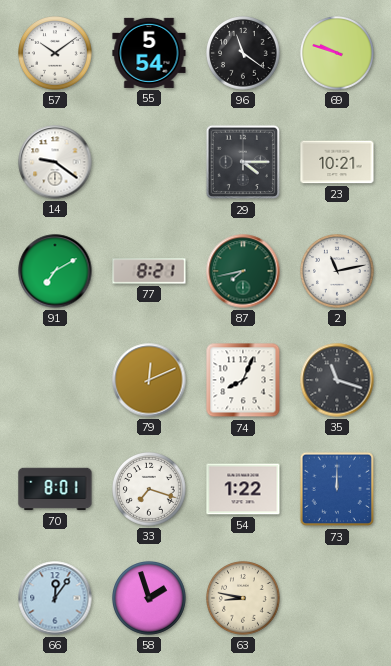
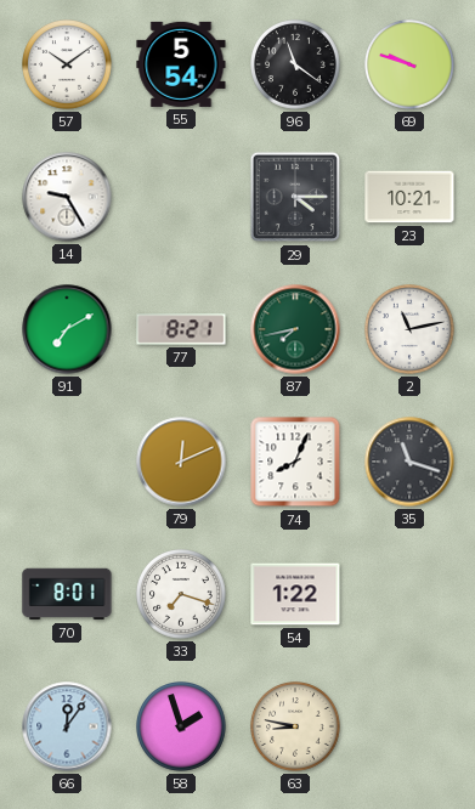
14: 9:21 -> 9:25
73: 12:00 -> none
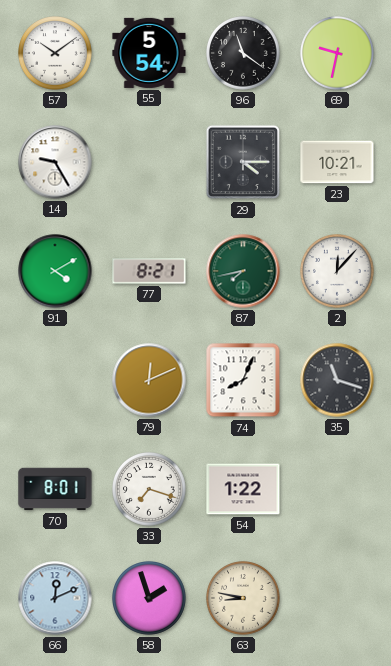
69: 9:48 -> 9:32
91: 7:10 -> 4:10
2: 11:13 -> 12:07
66: 12:06 -> 12:11
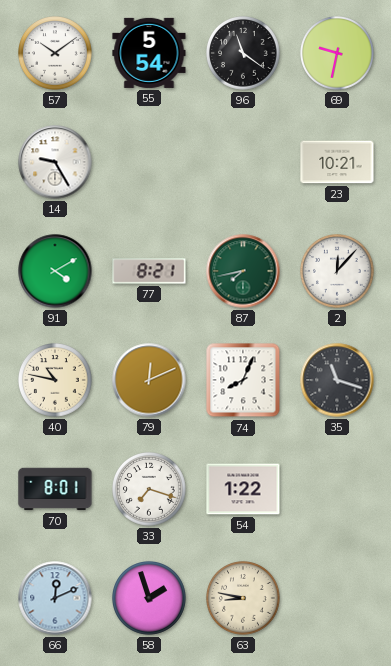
29: 4:15 -> none
40: none -> 10:47
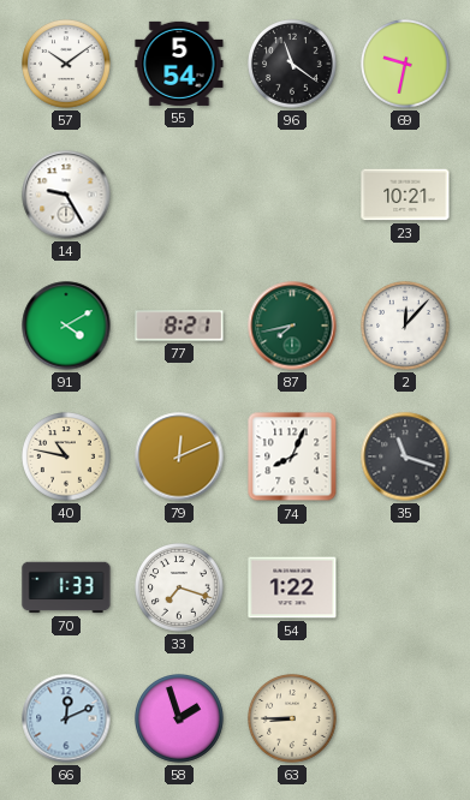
70: 8:01 -> 1:33
63: 8:47 -> 8:45
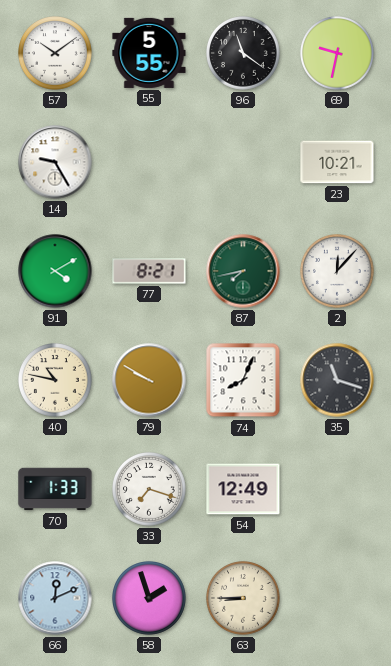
55: 5:54 -> 5:55
79: 12:11 -> 9:50
54: 1:22 -> 12:49
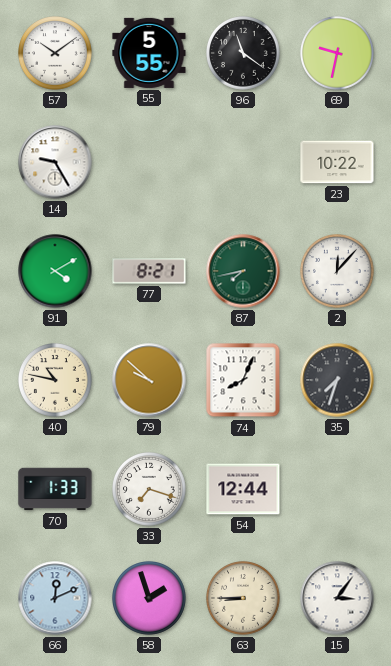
23: 10:21 -> 10:22
79: 9:50 -> 9:52
35: 11:18 -> 7:33
54: 12:49 -> 12:44
15: none -> 3:06
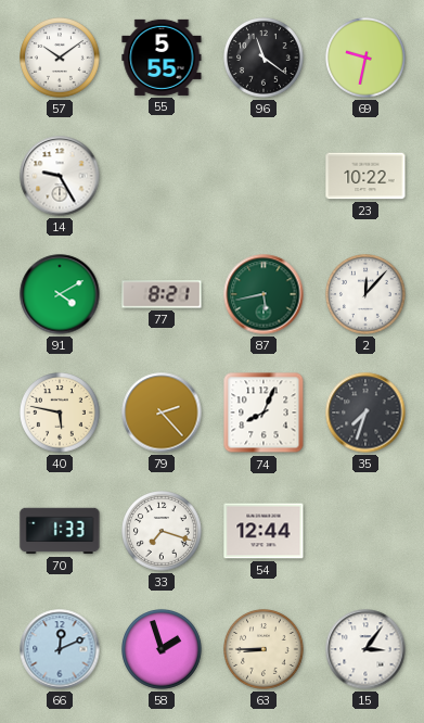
87: 7:43 -> 5:43
40: 10:47 -> 5:47
79: 9:52 -> 2:23
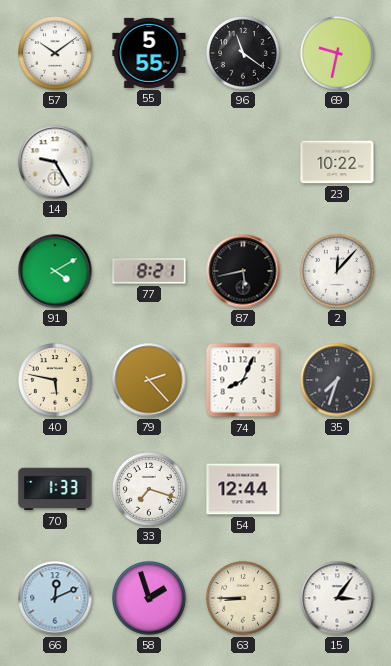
87 dial: green -> black
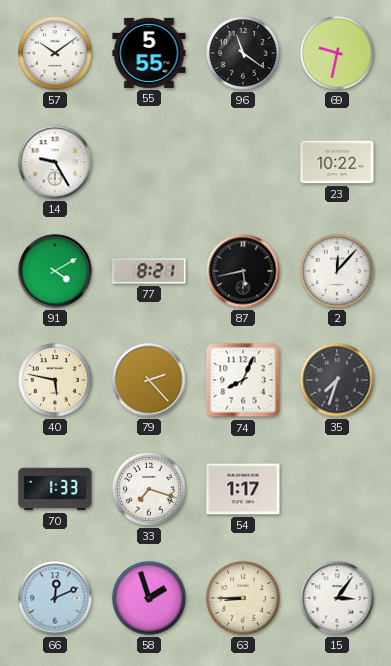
54: 12:44 -> 1:17
